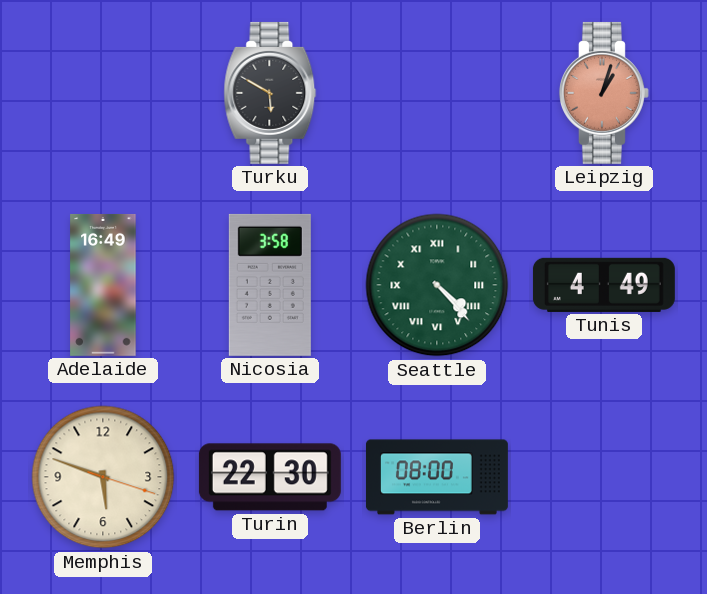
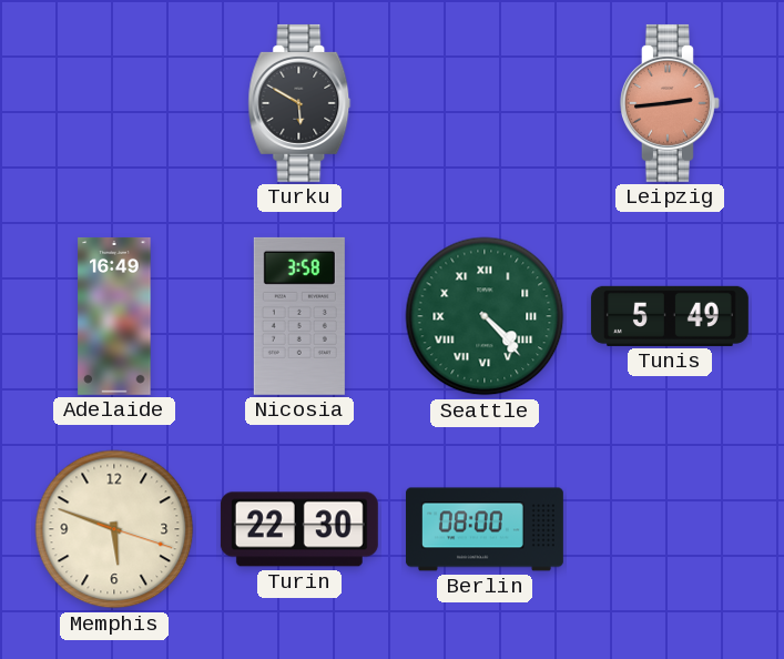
Leipzig: 1:03 -> 2:44
Tunis: 4:49 -> 5:49
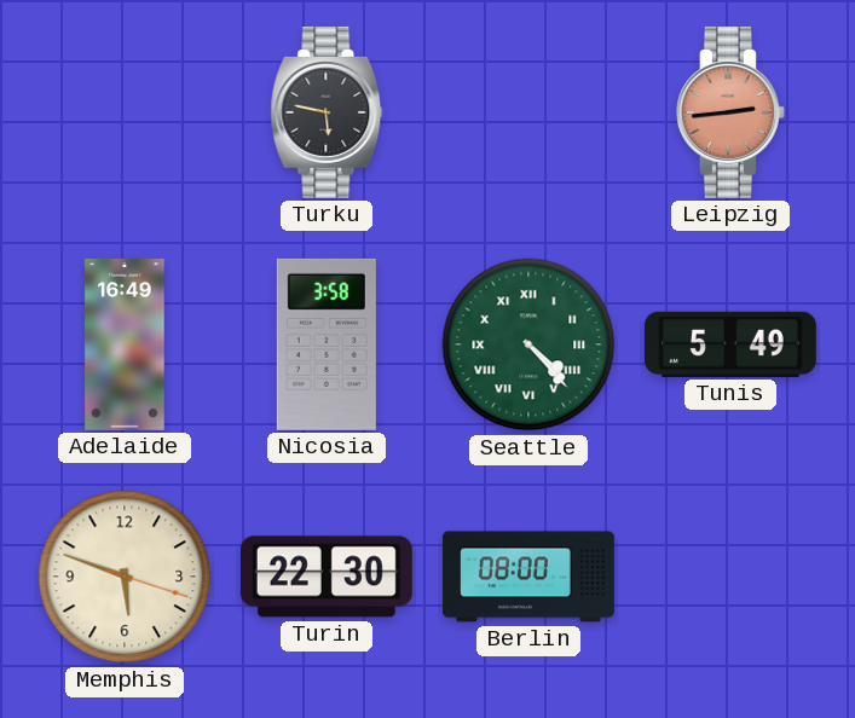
Turku: 5:50 -> 5:47
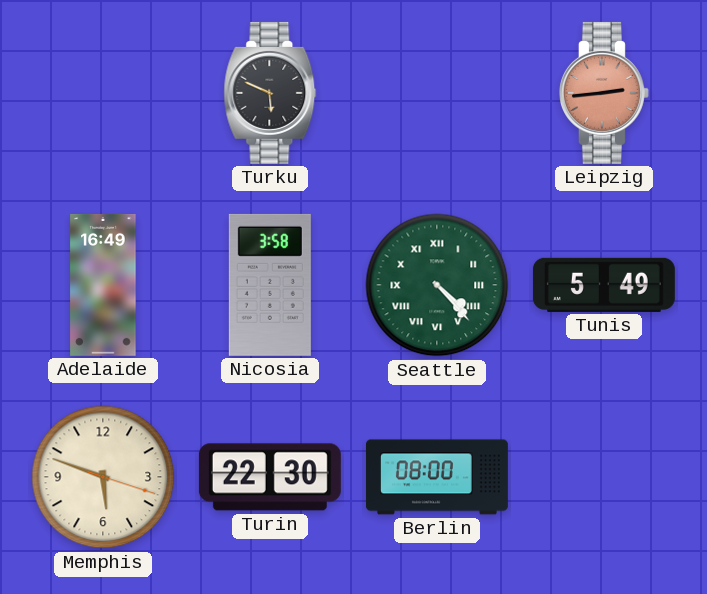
Turku: 5:47 -> 5:49
